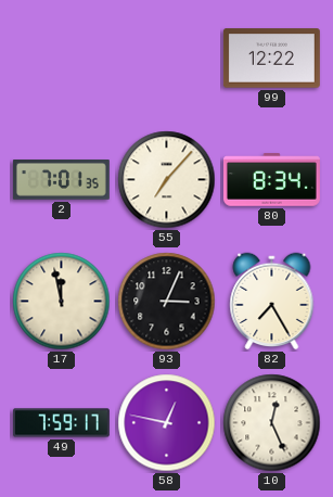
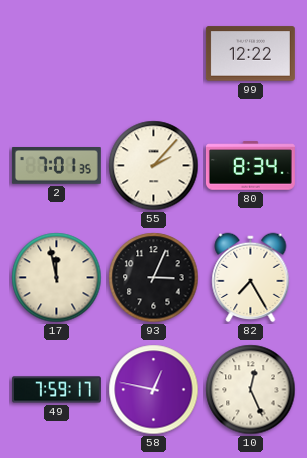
55: 7:07 -> 2:07
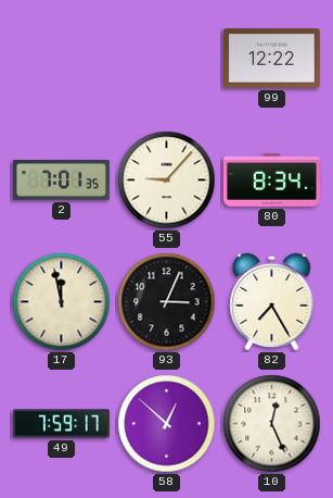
55: 2:07 -> 9:07
58: 12:47 -> 12:52
